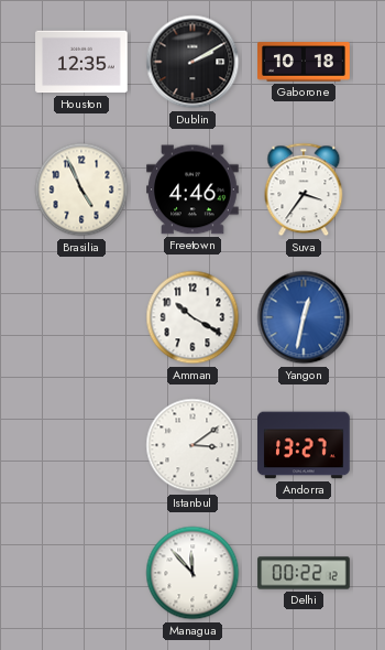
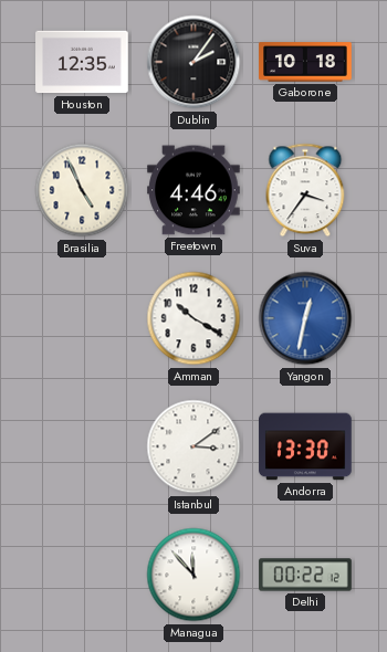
Dublin: 2:10 -> 2:06
Andorra: 13:27 -> 13:30
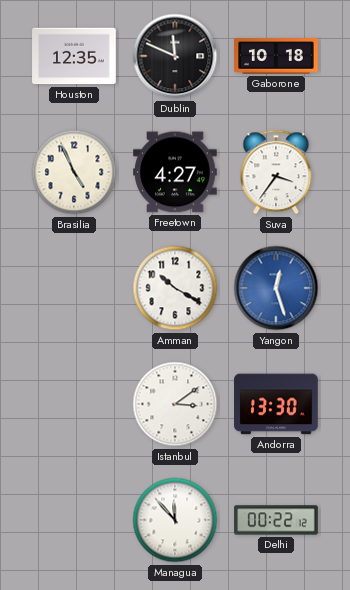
Dublin: 2:06 -> 11:49
Freetown: 4:46 -> 4:27
Yangon: 12:32 -> 12:27
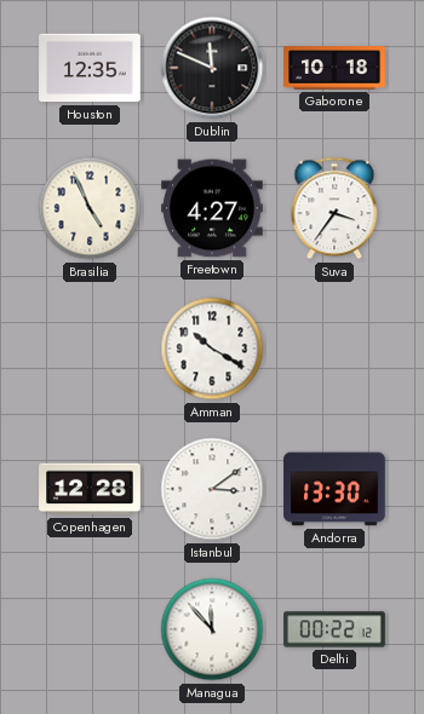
Yangon: 12:27 -> none
Copenhagen: none -> 12:28
